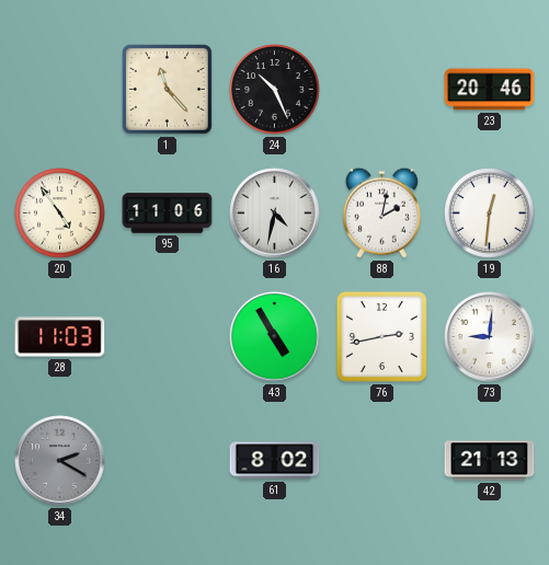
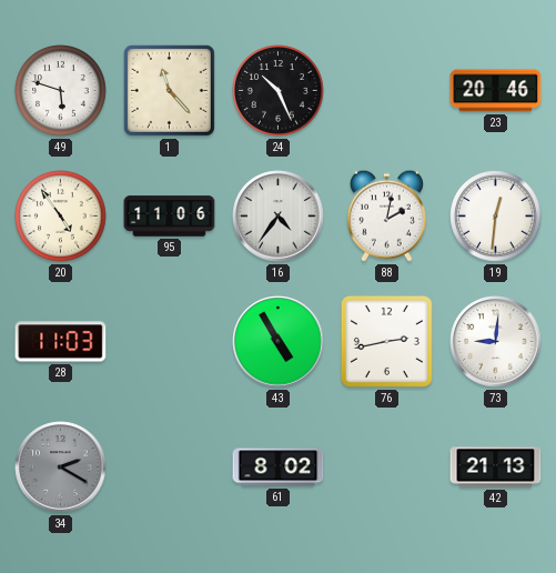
49: none -> 5:48
16: 4:32 -> 4:36
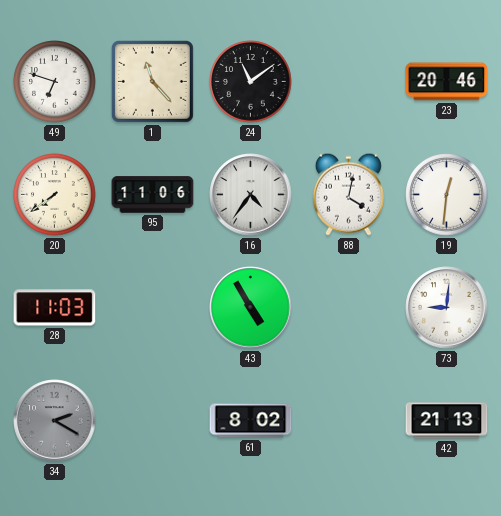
49: 5:48 -> 6:48
24: 10:26 -> 11:09
20: 4:54 -> 7:39
88: 2:02 -> 4:02
76: 2:43 -> none
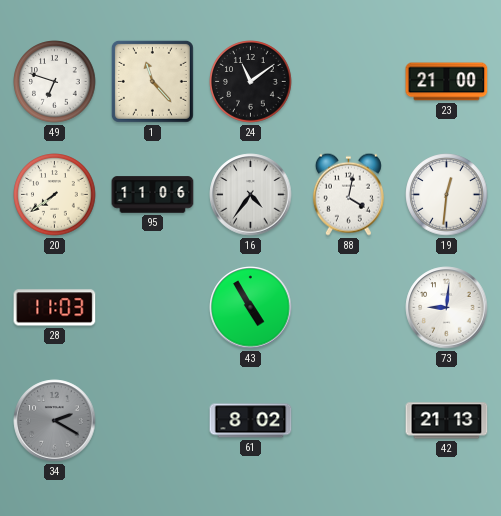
23: 20:46 -> 21:00
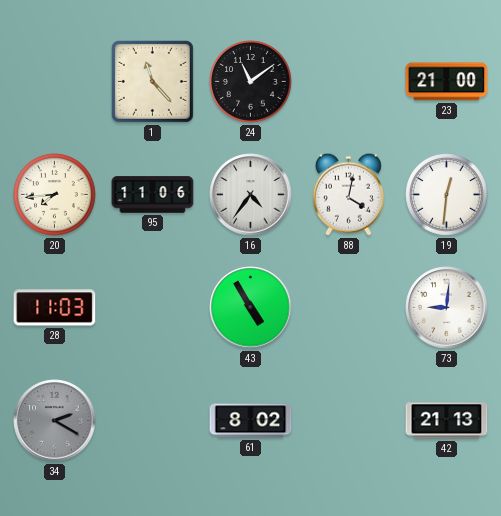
49: 6:48 -> none
20: 7:39 -> 7:44
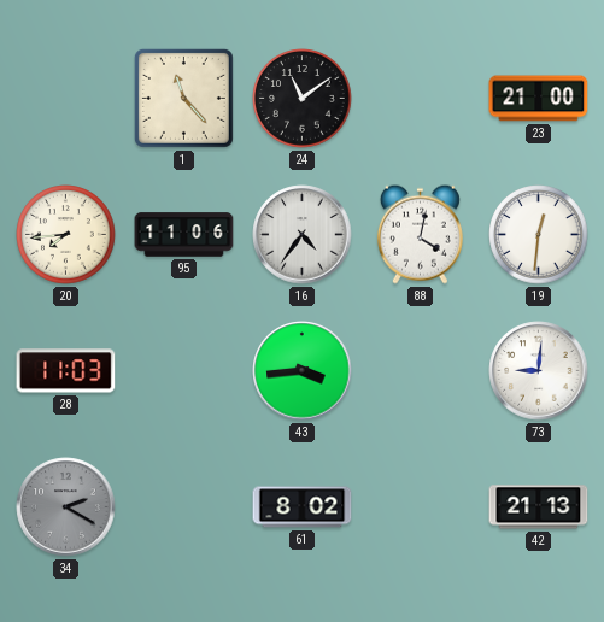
43: 4:55 -> 3:44
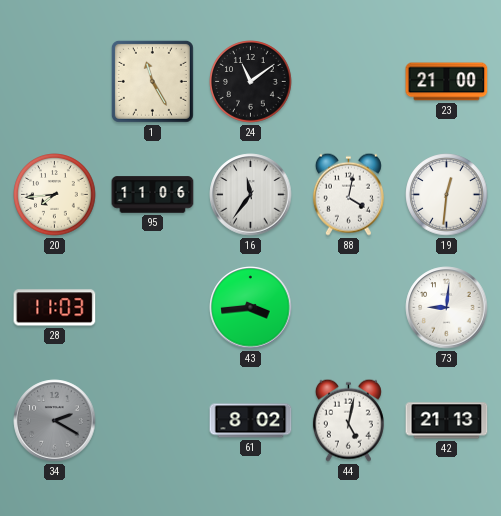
1: 11:23 -> 11:25
16: 4:36 -> 11:36
44: none -> 5:02
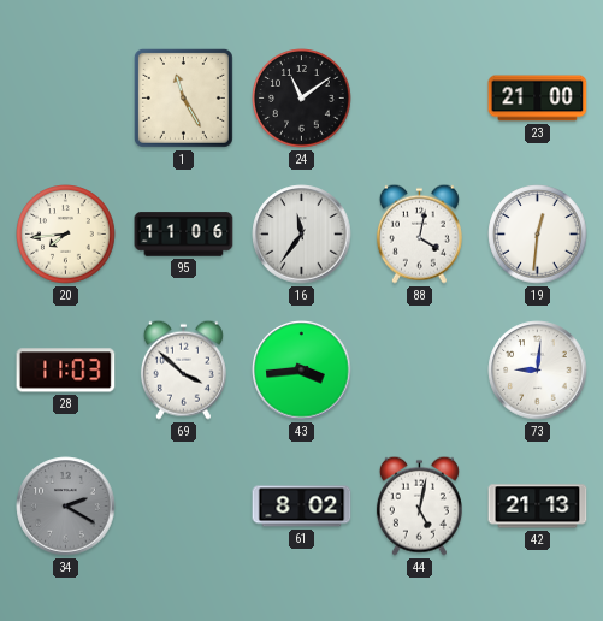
69: none -> 3:52
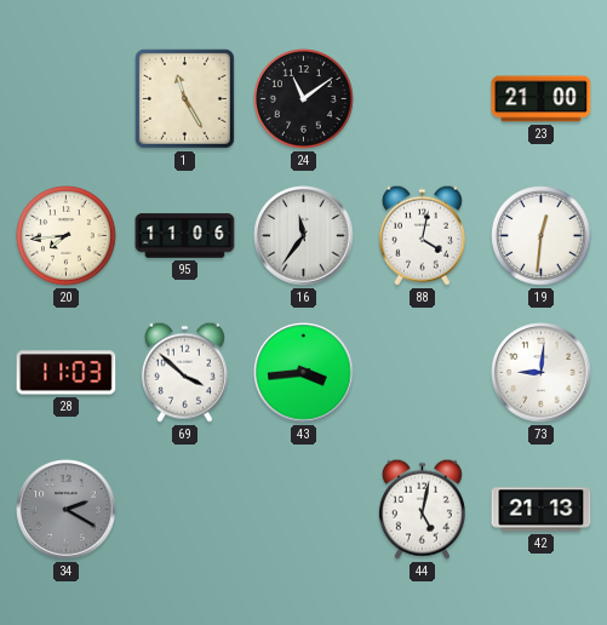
61: 8:02 -> none
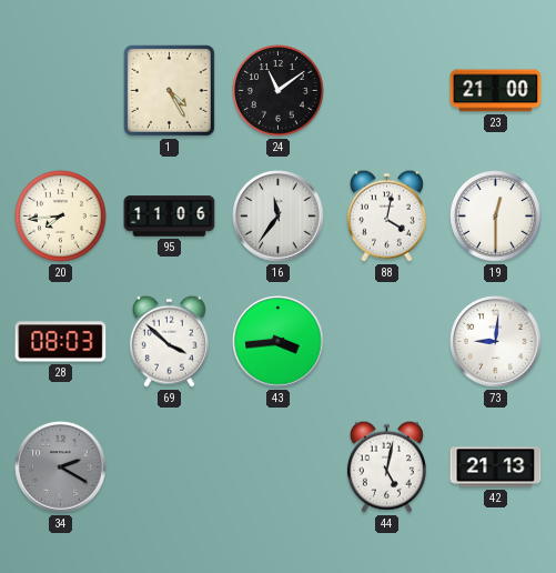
1: 11:25 -> 4:25
19: 12:31 -> 12:30
28: 11:03 -> 08:03
